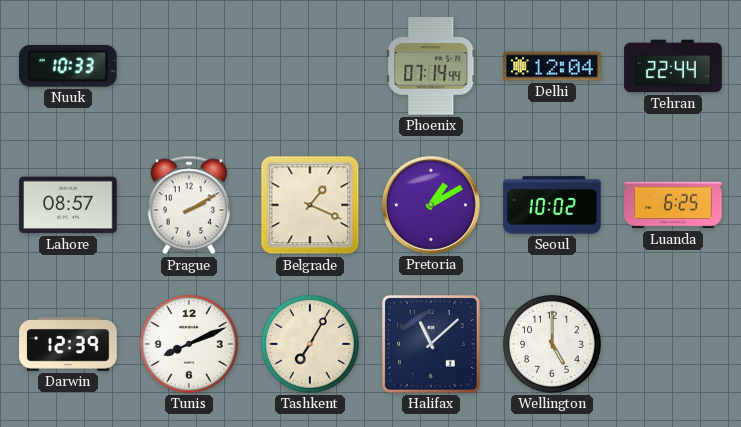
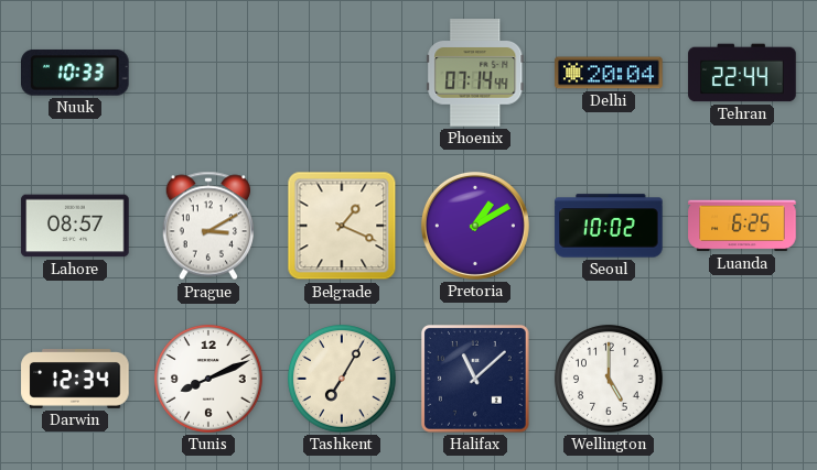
Delhi: 12:04 -> 20:04
Prague: 2:10 -> 3:10
Darwin: 12:39 -> 12:34
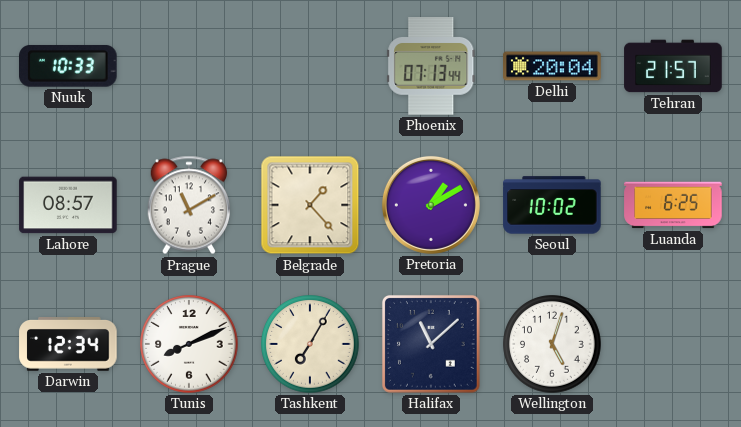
Phoenix: 07:14 -> 07:13
Tehran: 22:44 -> 21:57
Prague: 3:10 -> 11:10
Belgrade: 1:19 -> 1:23
Wellington: 5:00 -> 5:03
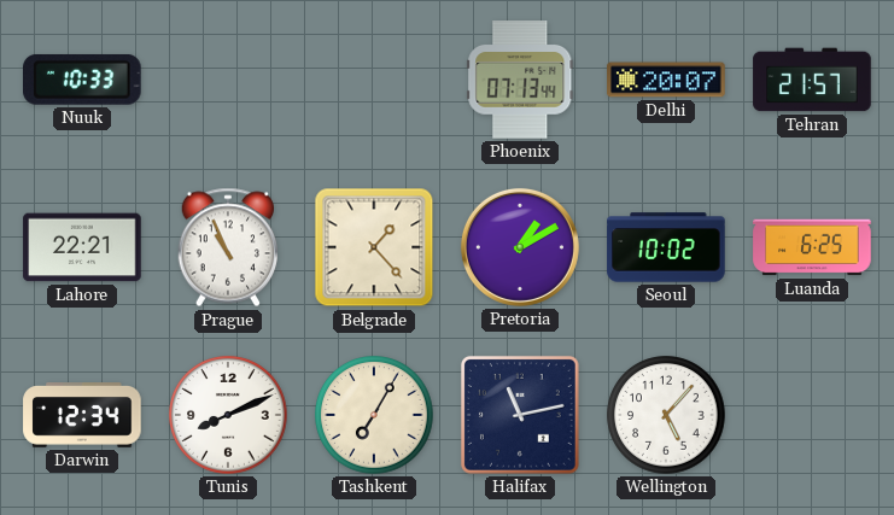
Delhi: 20:04 -> 20:07
Lahore: 08:57 -> 22:21
Prague: 11:10 -> 10:56
Halifax: 11:08 -> 11:13
Wellington: 5:03 -> 5:07
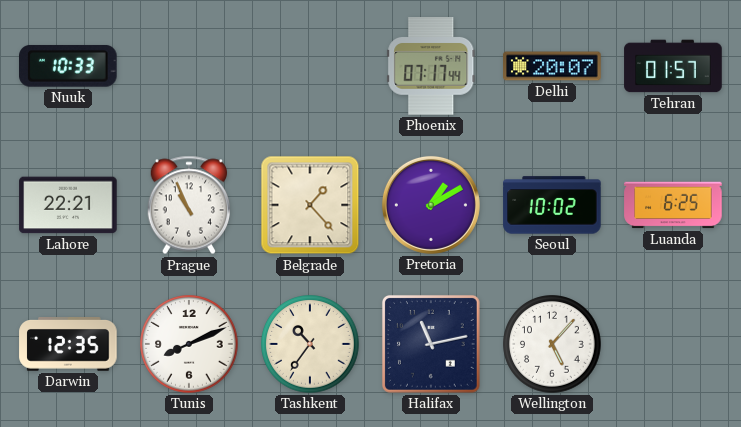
Phoenix: 07:13 -> 07:17
Tehran: 21:57 -> 01:57
Darwin: 12:34 -> 12:35
Tashkent: 7:05 -> 10:36
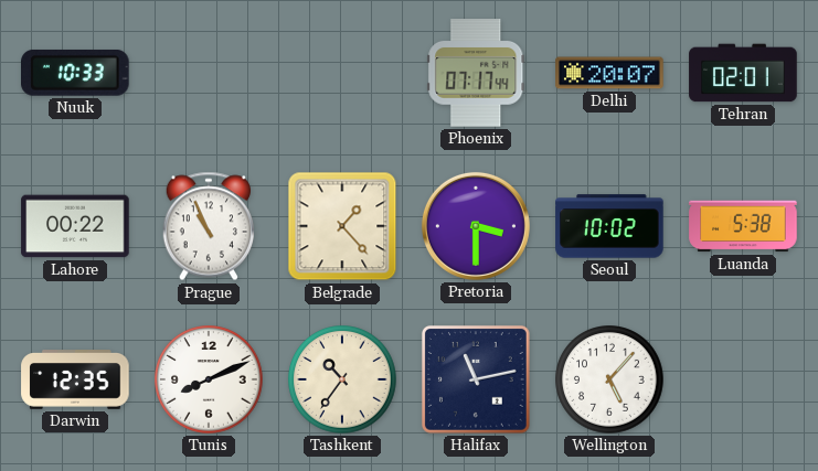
Tehran: 01:57 -> 02:01
Lahore: 22:21 -> 00:22
Pretoria: 1:10 -> 3:30
Luanda: 6:25 -> 5:38
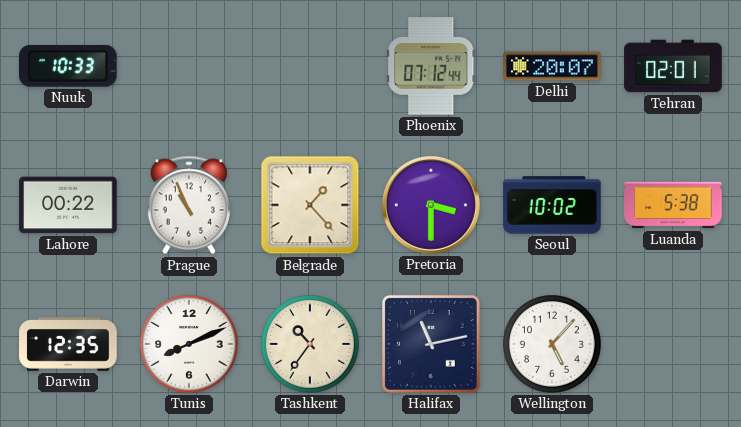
Phoenix: 07:17 -> 07:12
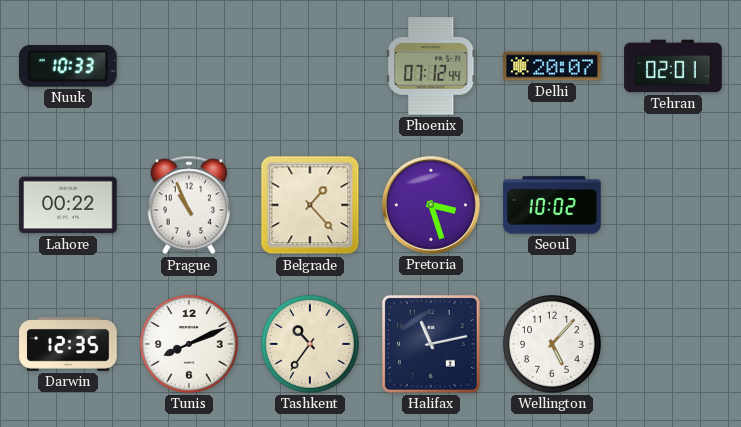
Pretoria: 3:30 -> 3:27
Luanda: 5:38 -> none
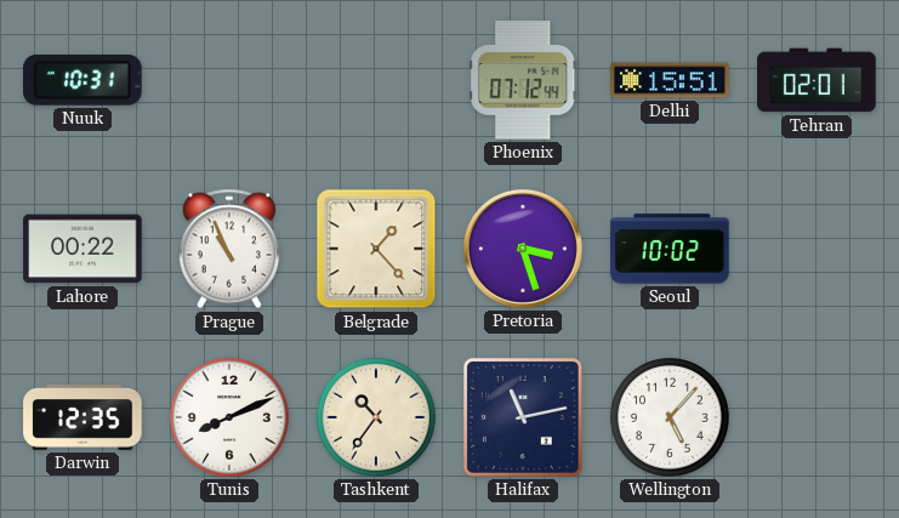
Nuuk: 10:33 -> 10:31
Delhi: 20:07 -> 15:51
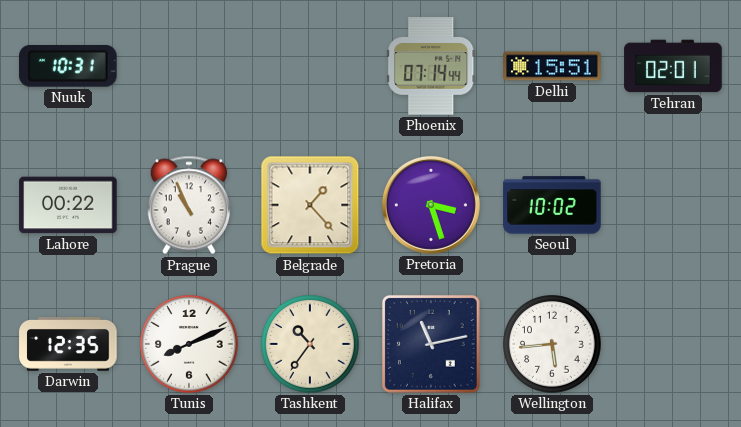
Phoenix: 07:12 -> 07:14
Wellington: 5:07 -> 5:44
